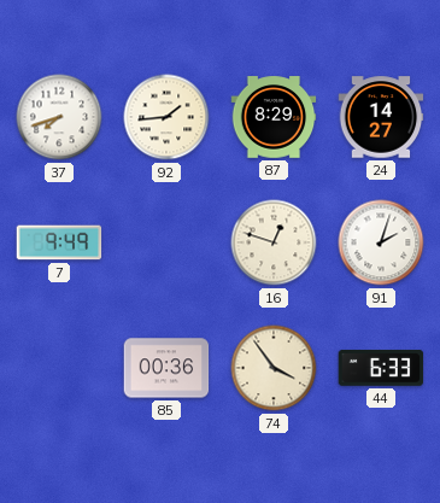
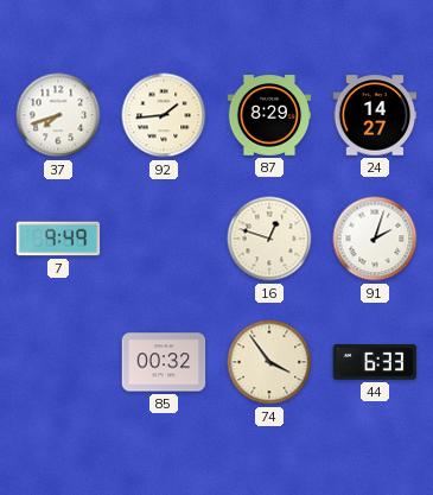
85: 00:36 -> 00:32
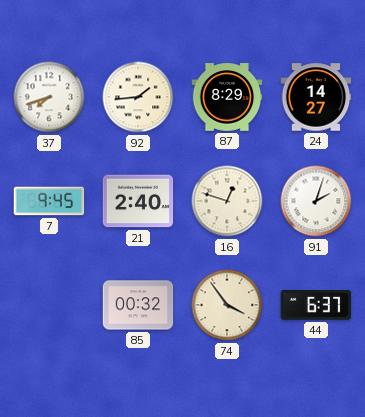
7: 9:49 -> 9:45
21: none -> 2:40
44: 6:33 -> 6:37
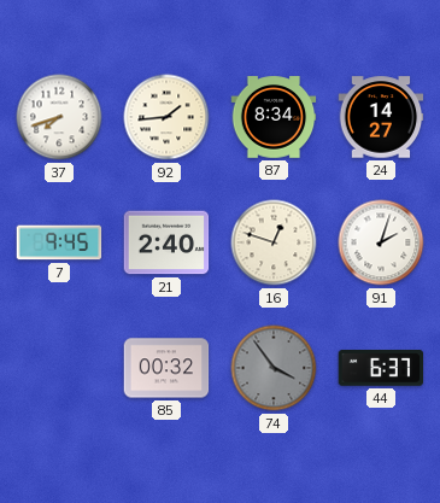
87: 8:29 -> 8:34
74 dial: cream -> grey
